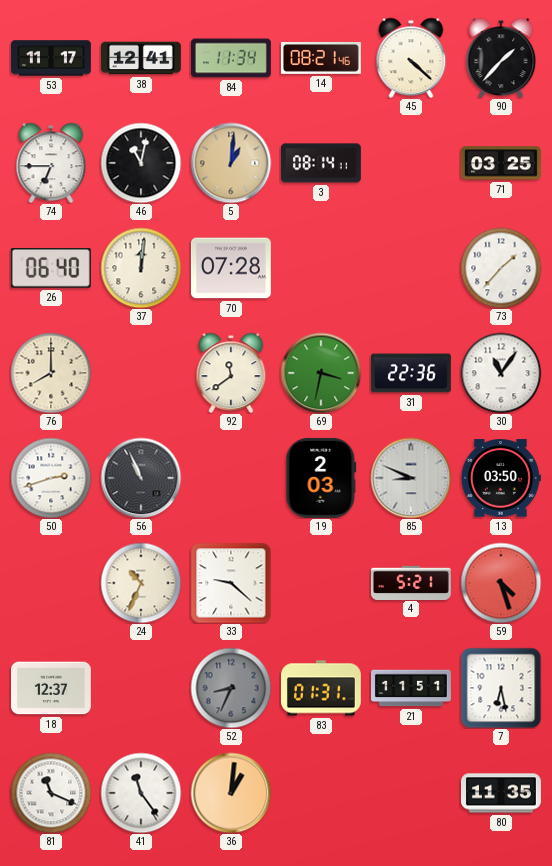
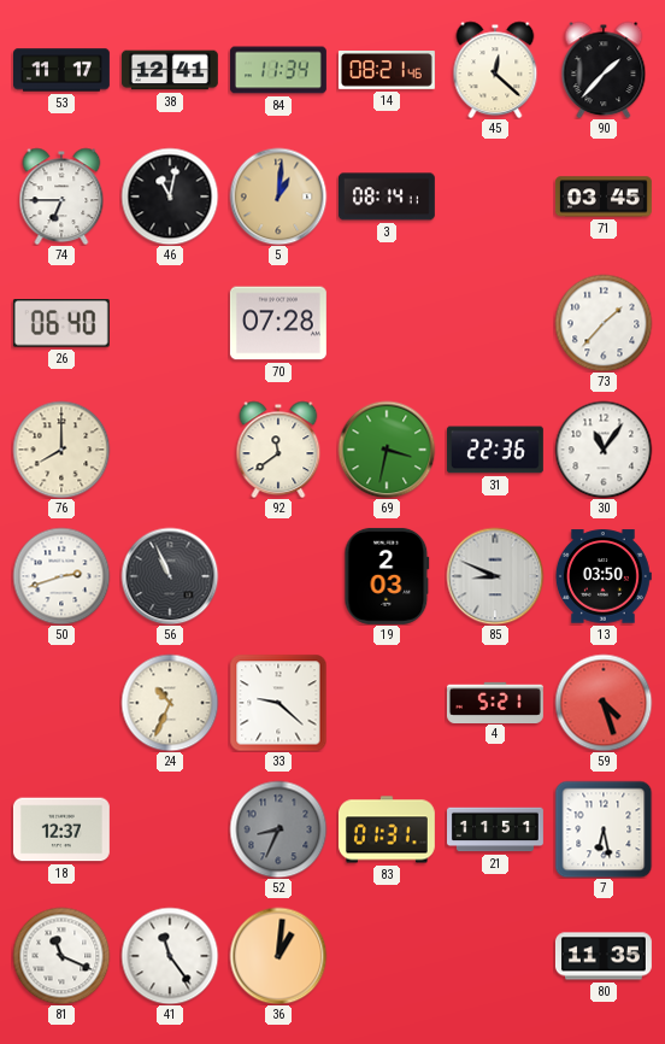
45: 4:22 -> 12:22
71: 03:25 -> 03:45
37: 12:01 -> none
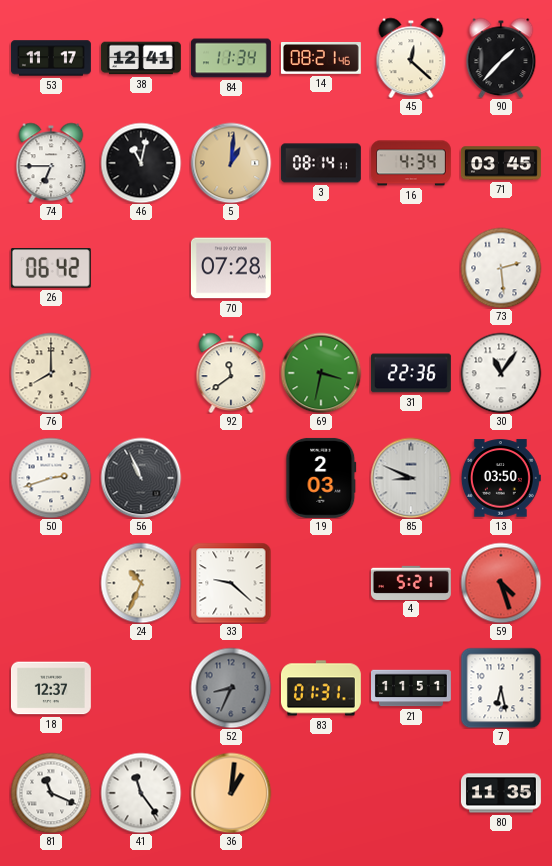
16: none -> 4:34
26: 06:40 -> 06:42
73: 1:37 -> 2:29
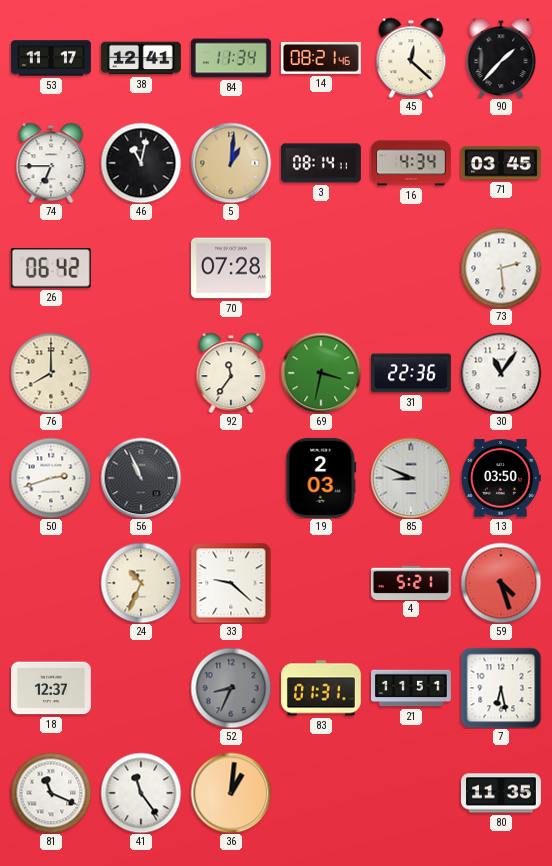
92: 11:39 -> 11:36
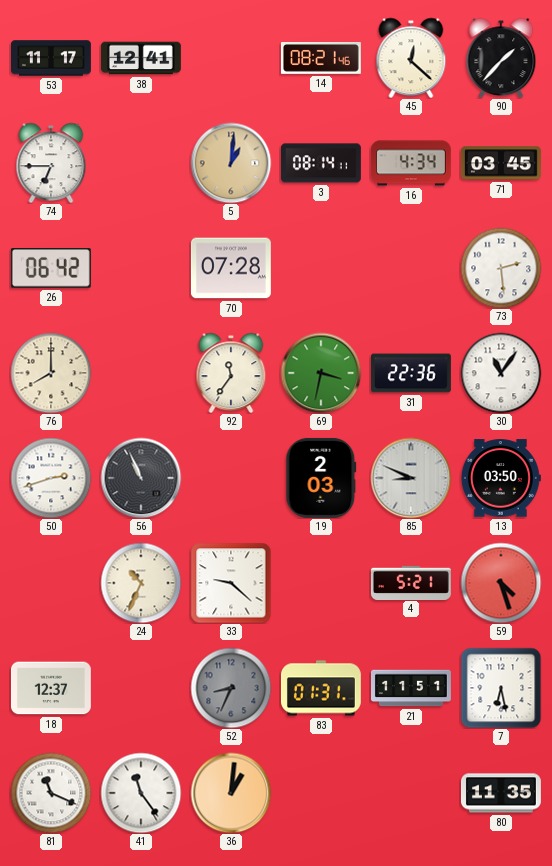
84: 11:34 -> none
46: 11:02 -> none
